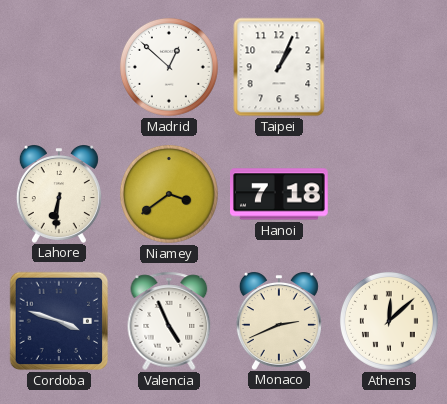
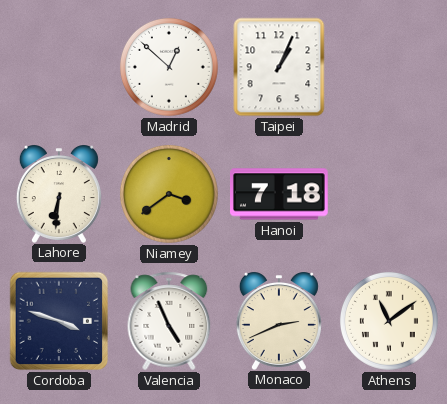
Athens: 12:08 -> 11:09
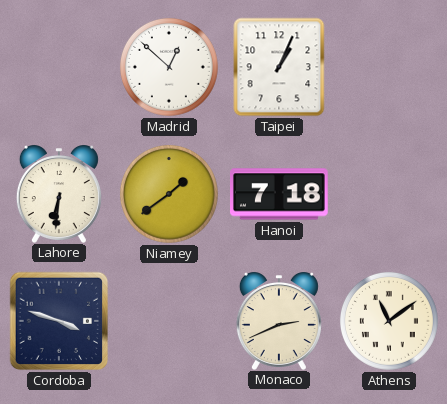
Niamey: 3:39 -> 1:39
Valencia: 4:56 -> none
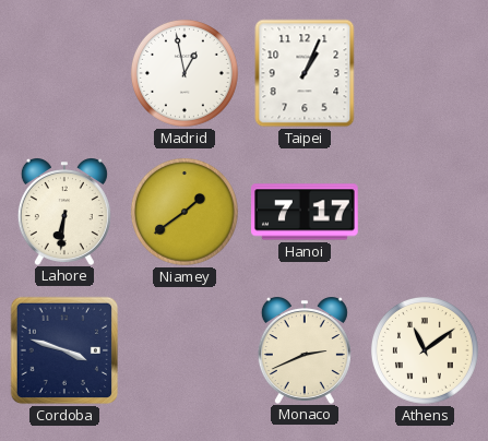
Madrid: 12:52 -> 12:58
Hanoi: 7:18 -> 7:17
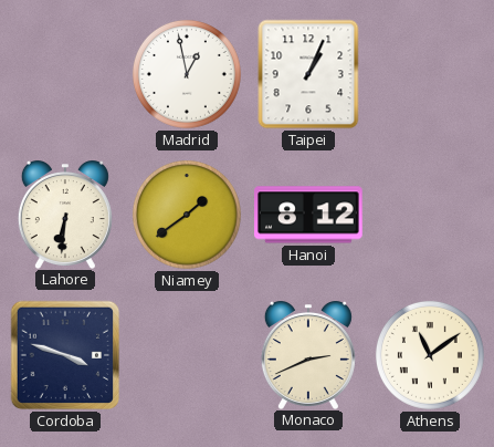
Hanoi: 7:17 -> 8:12
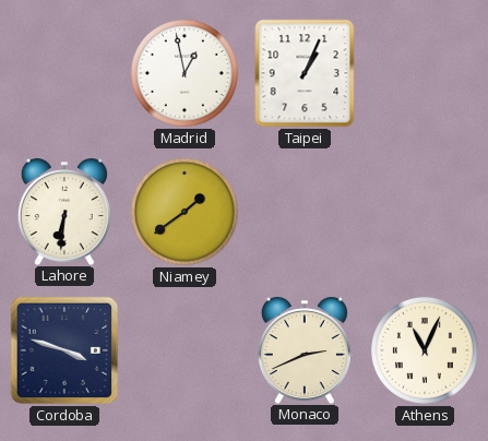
Hanoi: 8:12 -> none
Athens: 11:09 -> 11:04
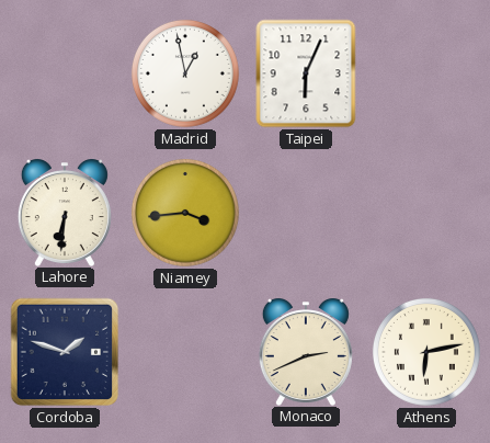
Taipei: 1:04 -> 6:04
Niamey: 1:39 -> 3:44
Cordoba: 3:48 -> 1:48
Athens: 11:04 -> 6:13
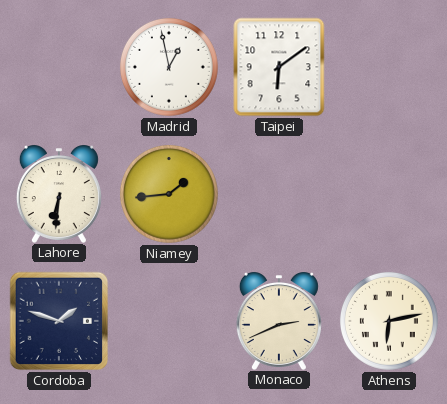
Taipei: 6:04 -> 6:09
Niamey: 3:44 -> 1:44
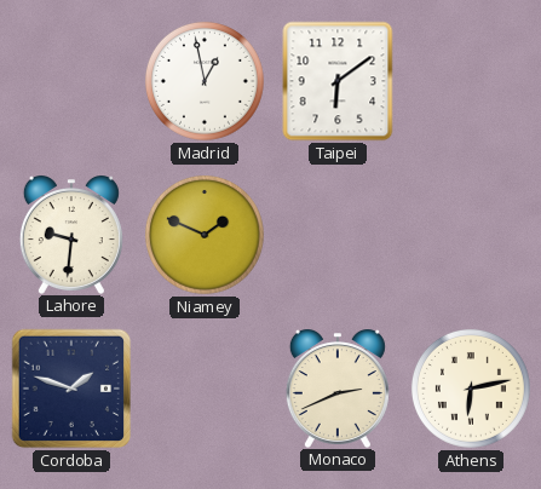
Lahore: 6:31 -> 9:31
Niamey: 1:44 -> 1:49
